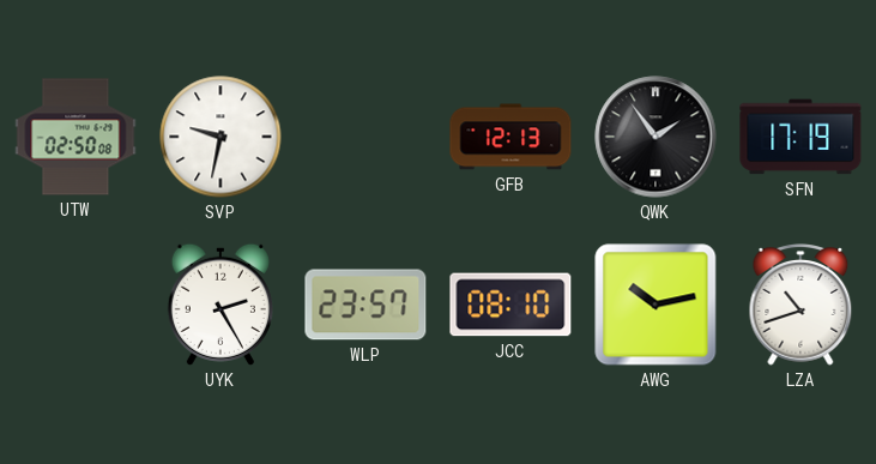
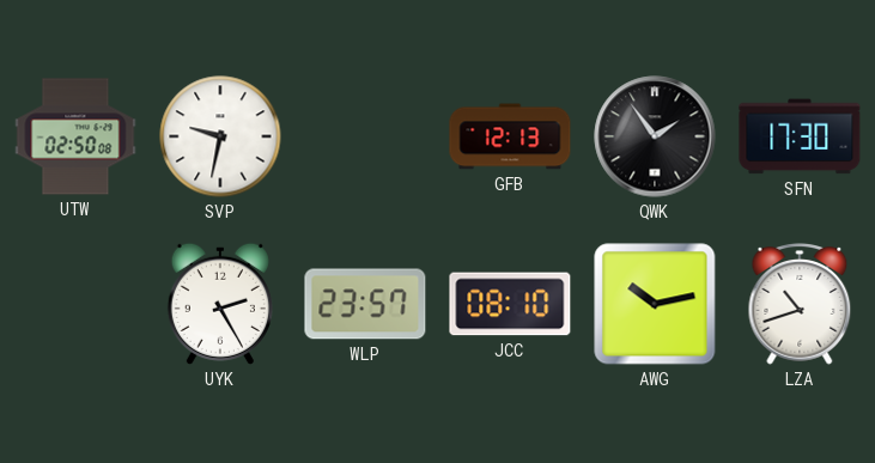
SFN: 17:19 -> 17:30
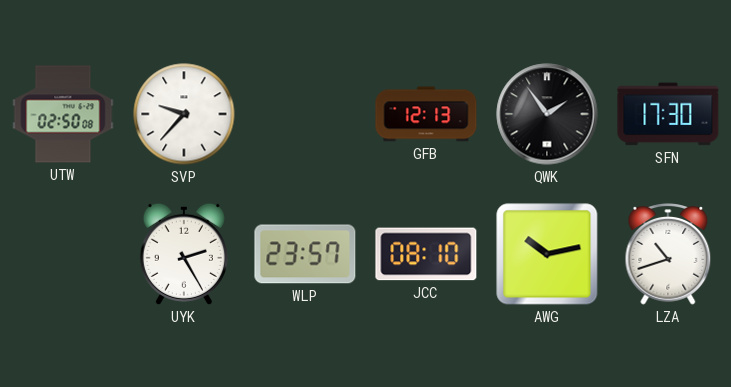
SVP: 9:32 -> 9:37
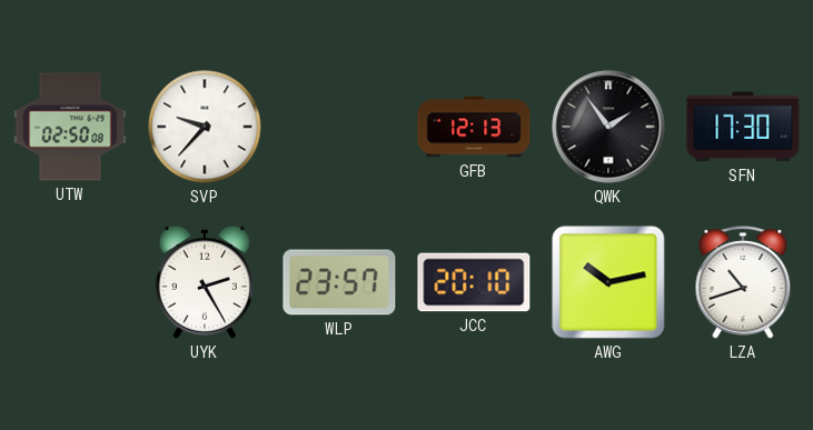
JCC: 08:10 -> 20:10
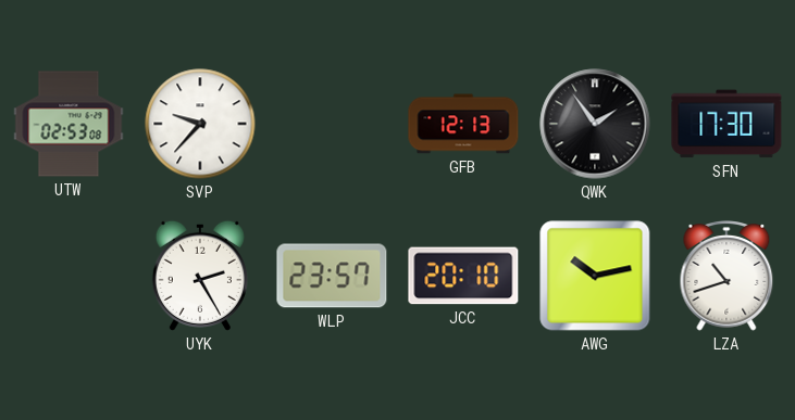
UTW: 02:50 -> 02:53
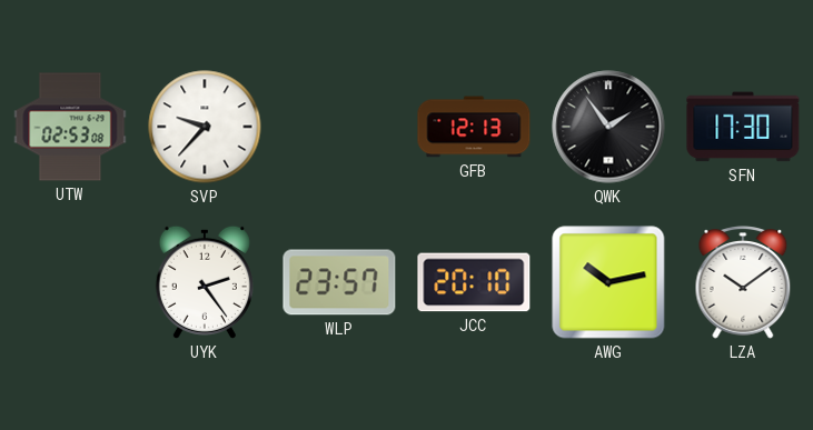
UYK: 2:25 -> 2:24
LZA: 10:42 -> 10:09
